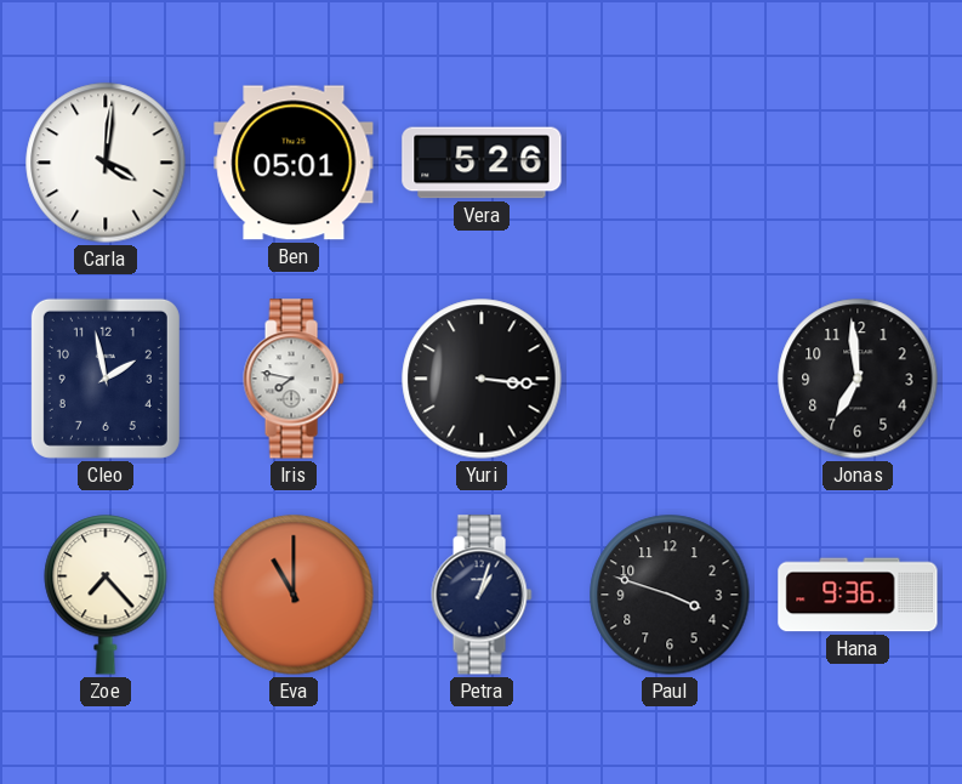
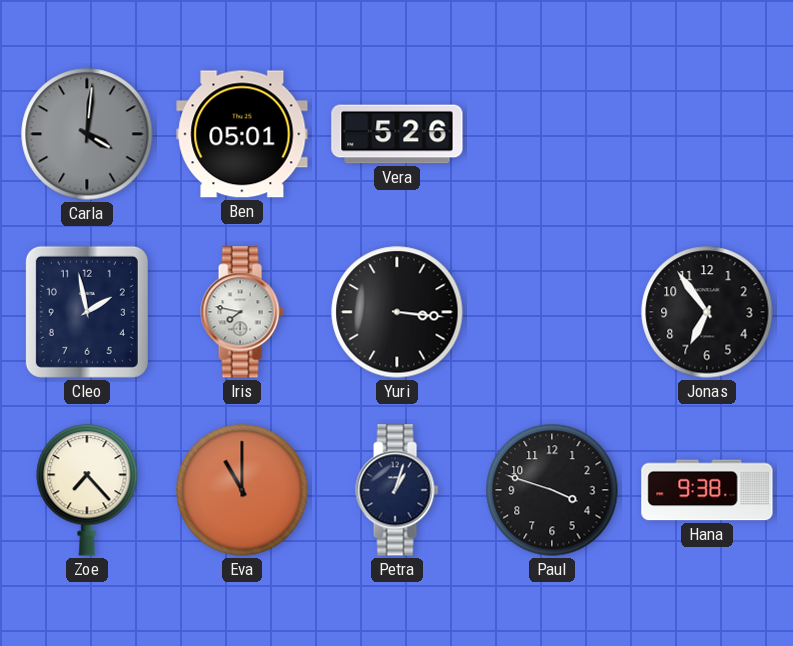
Carla dial: white -> grey
Jonas: 6:59 -> 6:54
Hana: 9:36 -> 9:38
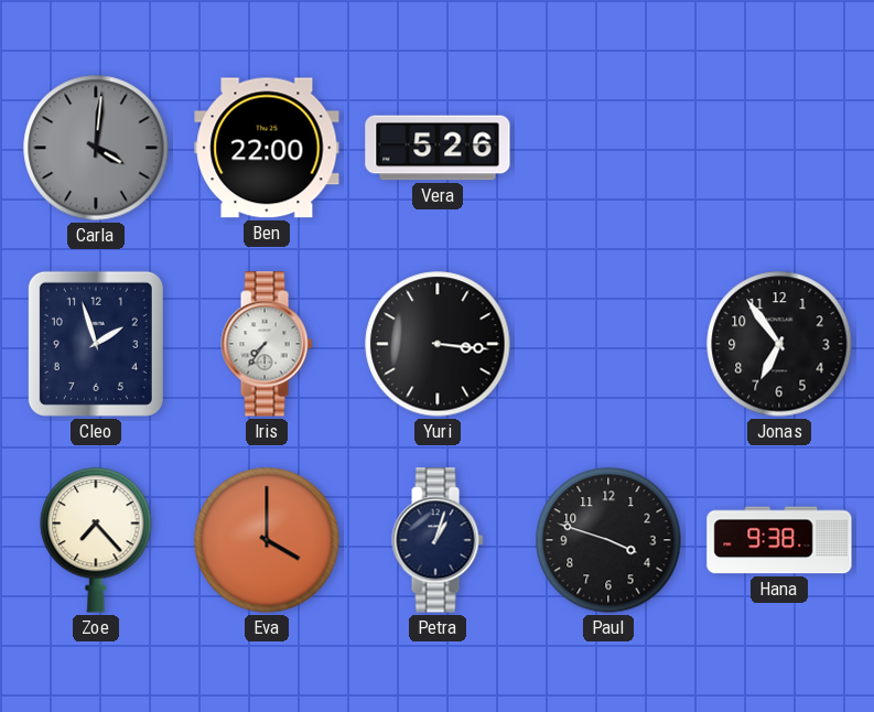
Ben: 05:01 -> 22:00
Cleo: 1:58 -> 1:57
Iris: 7:47 -> 7:36
Eva: 11:00 -> 4:00
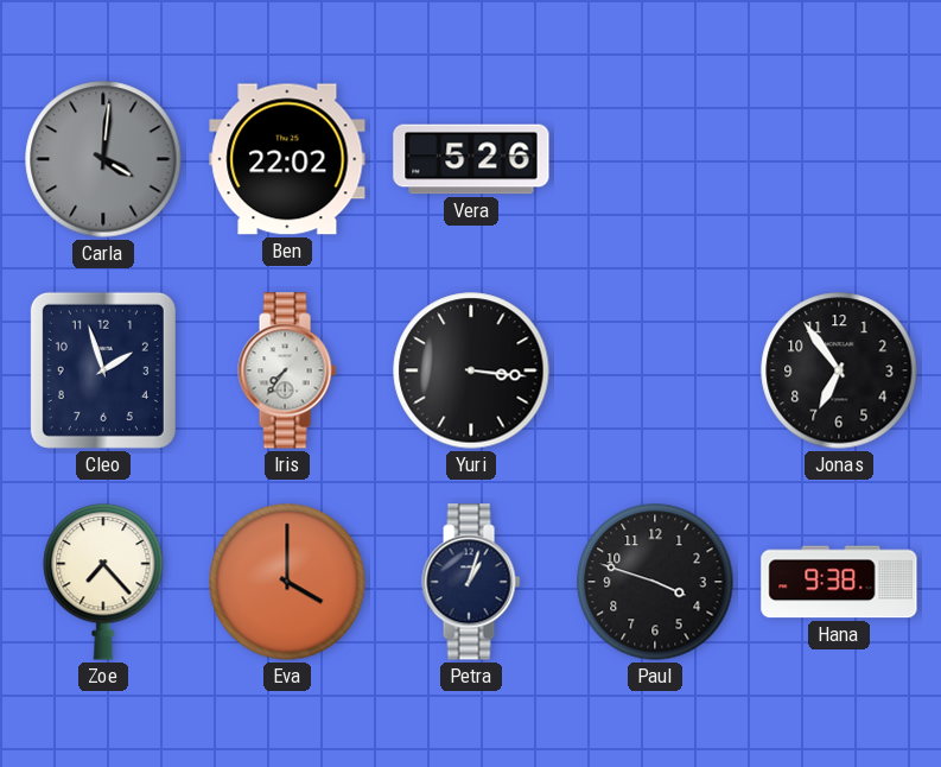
Ben: 22:00 -> 22:02
